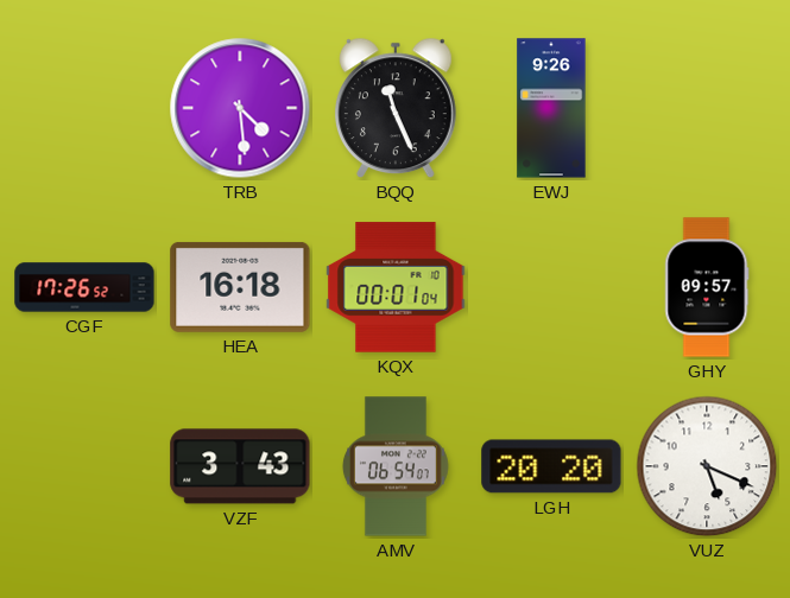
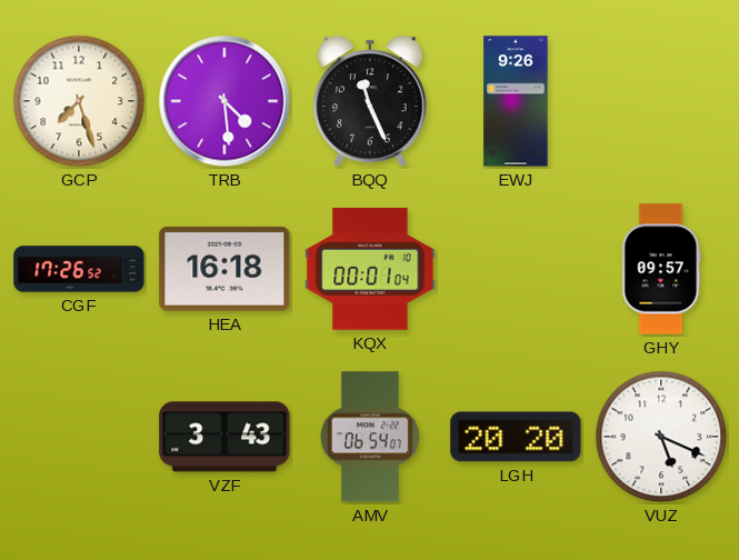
GCP: none -> 7:27
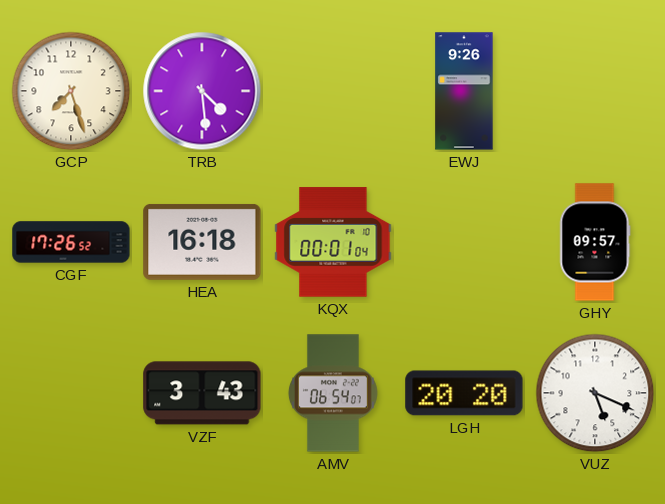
BQQ: 11:26 -> none
